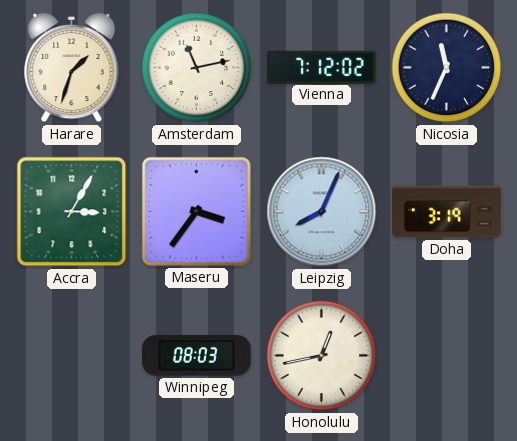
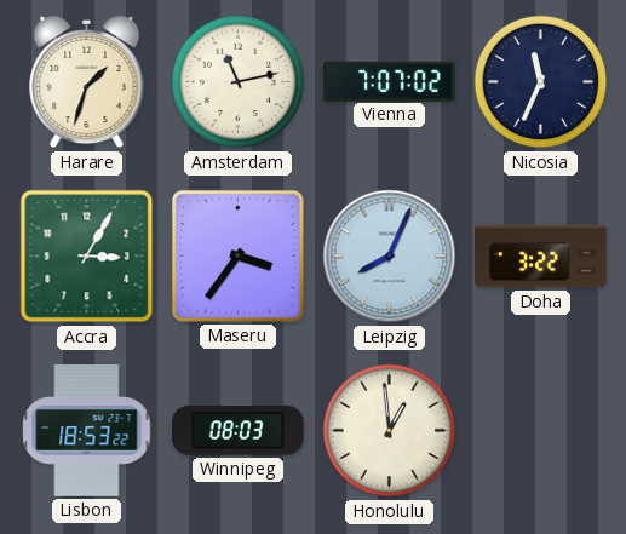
Vienna: 7:12 -> 7:07
Doha: 3:19 -> 3:22
Lisbon: none -> 18:53
Honolulu: 12:43 -> 12:59
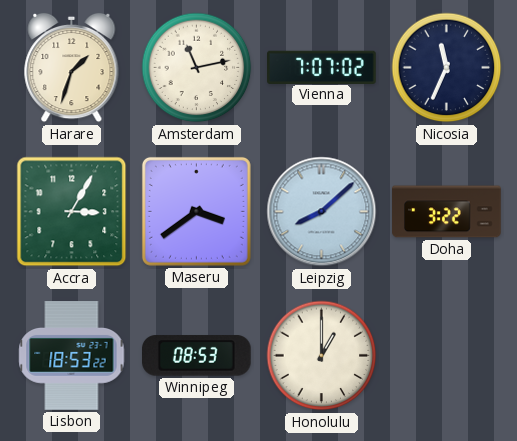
Maseru: 3:36 -> 3:39
Leipzig: 8:04 -> 8:08
Winnipeg: 08:03 -> 08:53
Honolulu: 12:59 -> 1:00
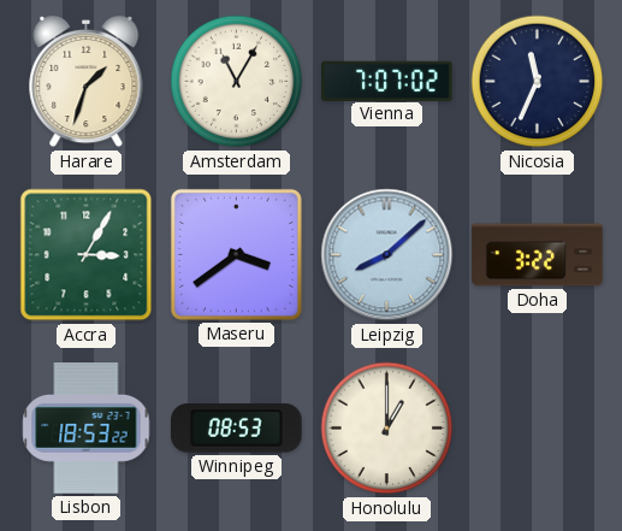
Amsterdam: 11:13 -> 11:05
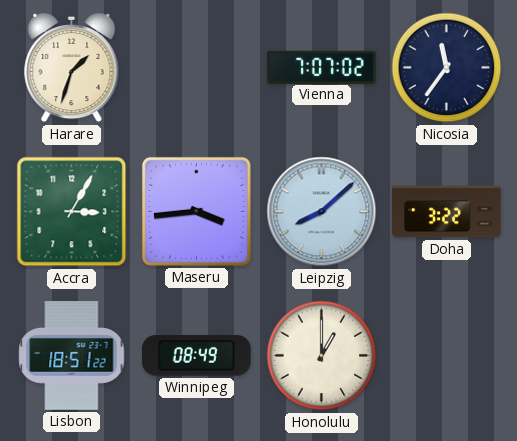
Amsterdam: 11:05 -> none
Nicosia: 11:34 -> 11:36
Maseru: 3:39 -> 3:44
Lisbon: 18:53 -> 18:51
Winnipeg: 08:53 -> 08:49
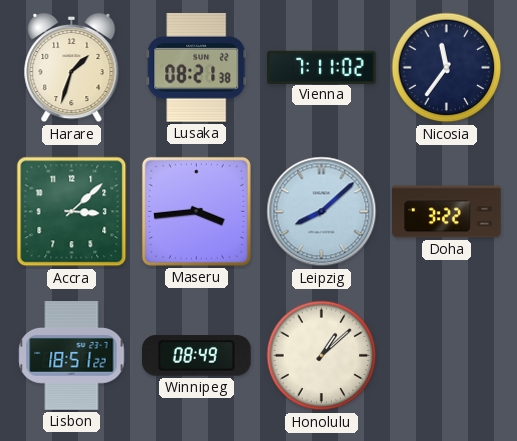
Lusaka: none -> 08:21
Vienna: 7:07 -> 7:11
Accra: 3:05 -> 3:08
Honolulu: 1:00 -> 1:08
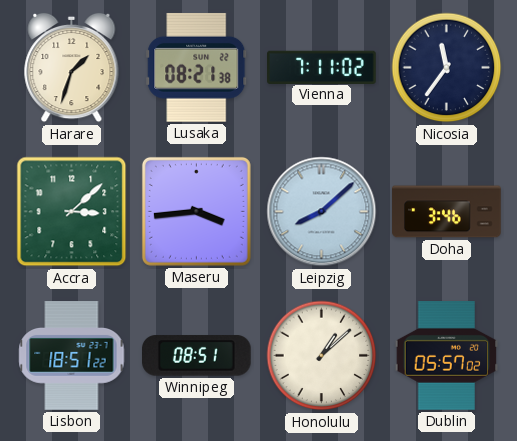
Doha: 3:22 -> 3:46
Winnipeg: 08:49 -> 08:51
Dublin: none -> 05:57
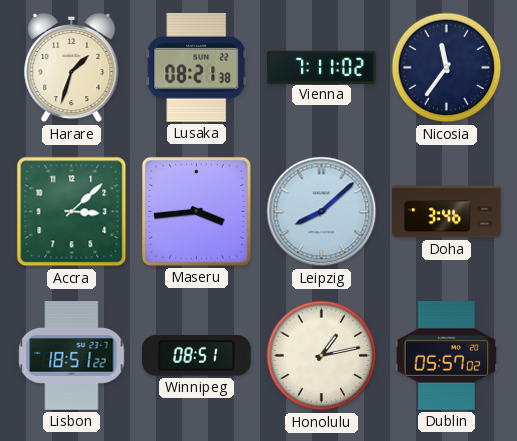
Honolulu: 1:08 -> 1:13
